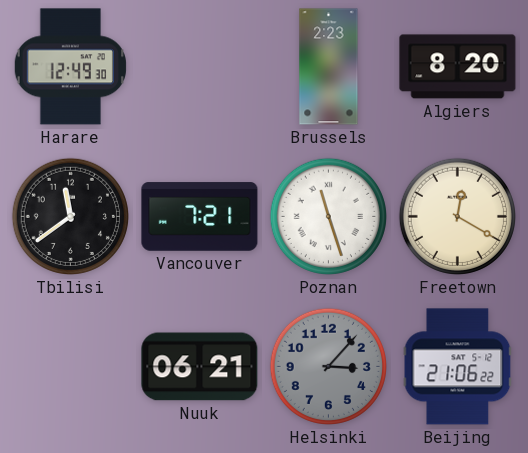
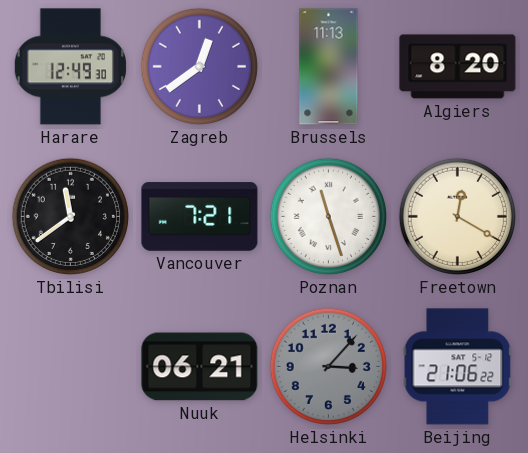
Zagreb: none -> 12:39
Brussels: 2:23 -> 11:13
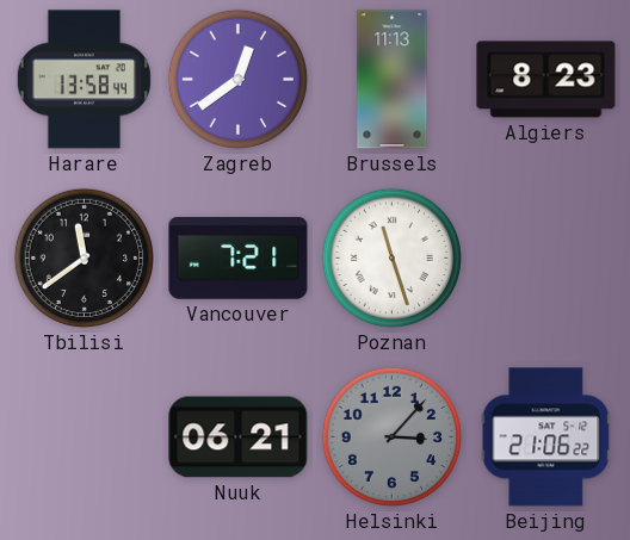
Harare: 12:49 -> 13:58
Algiers: 8:20 -> 8:23
Freetown: 12:20 -> none
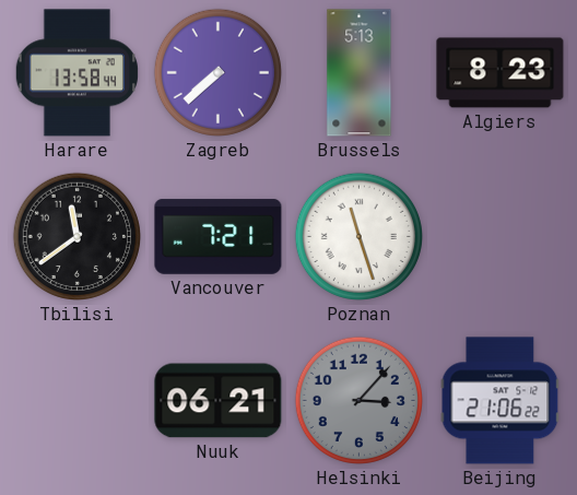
Zagreb: 12:39 -> 7:38
Brussels: 11:13 -> 5:13
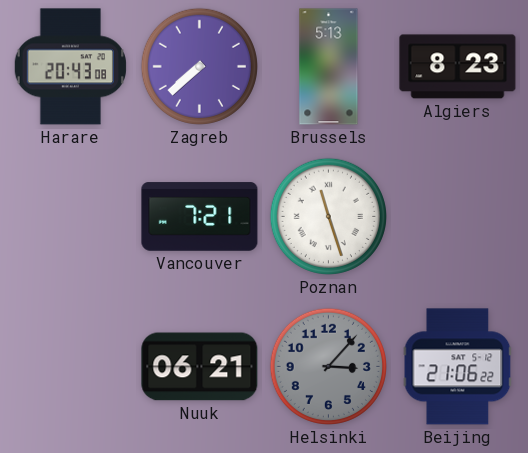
Harare: 13:58 -> 20:43
Tbilisi: 11:39 -> none
